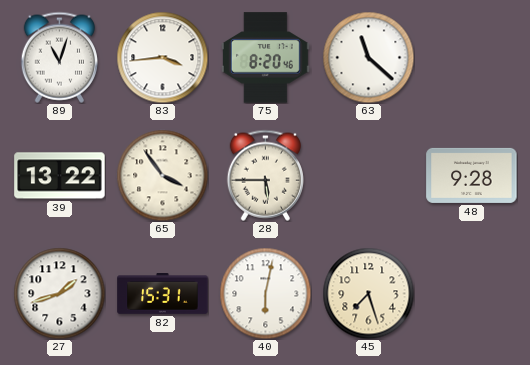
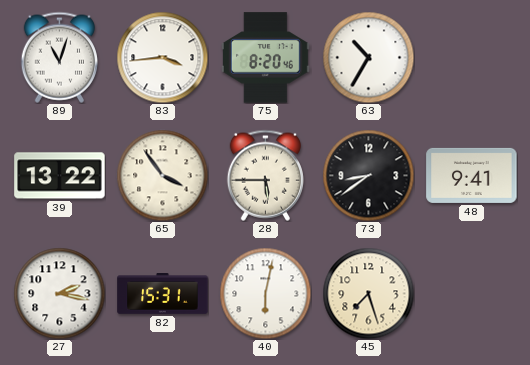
63: 11:22 -> 10:35
73: none -> 8:39
48: 9:28 -> 9:41
27: 1:42 -> 2:17
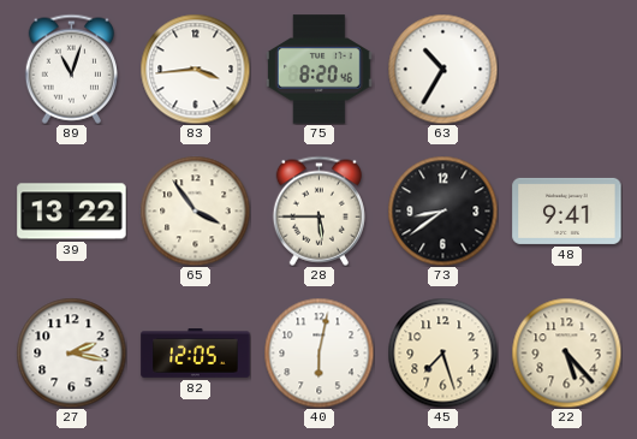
82: 15:31 -> 12:05
22: none -> 5:23
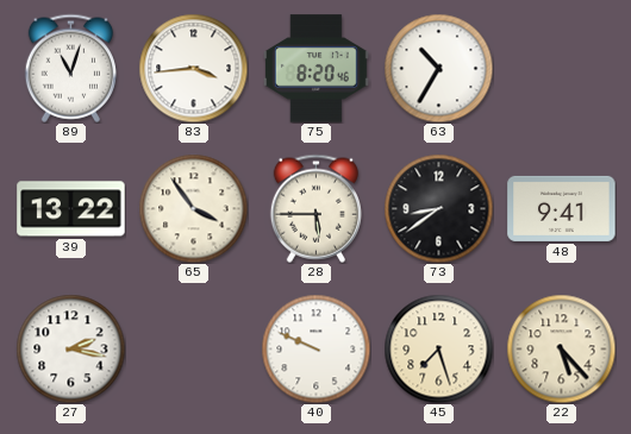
82: 12:05 -> none
40: 6:02 -> 9:49
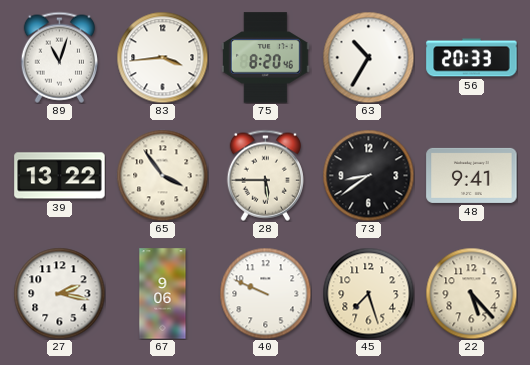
56: none -> 20:33
67: none -> 9:06
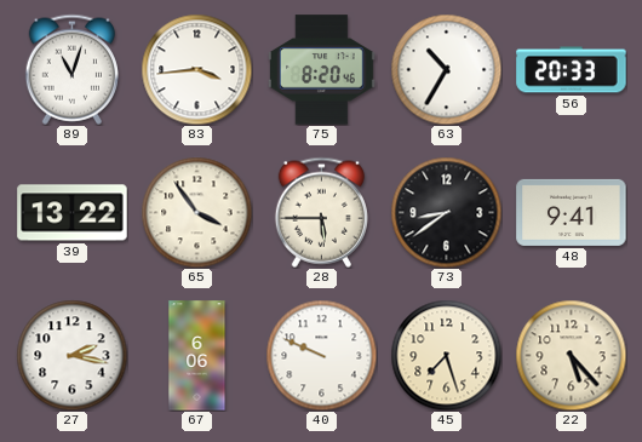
67: 9:06 -> 6:06
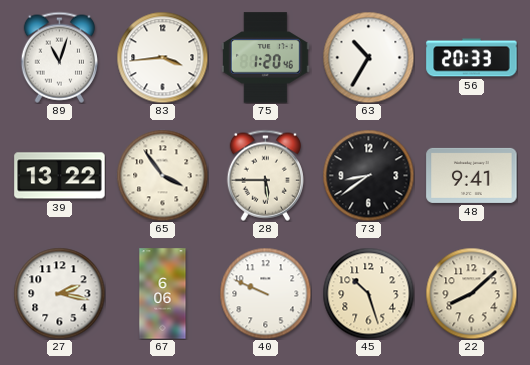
75: 8:20 -> 1:20
45: 7:27 -> 10:27
22: 5:23 -> 8:08
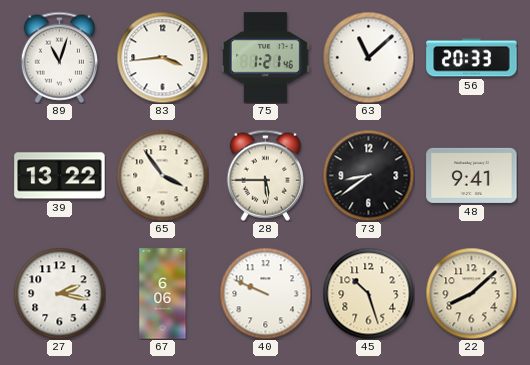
75: 1:20 -> 1:21
63: 10:35 -> 11:08
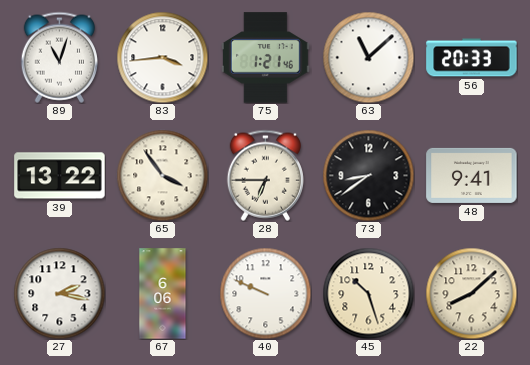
28: 5:45 -> 6:45
